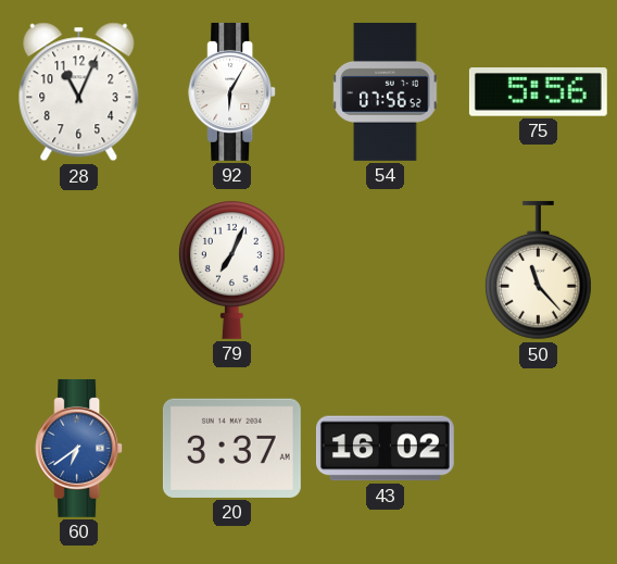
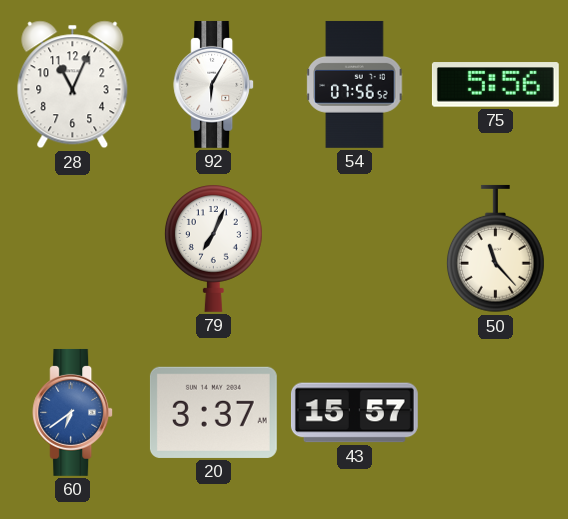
43: 16:02 -> 15:57
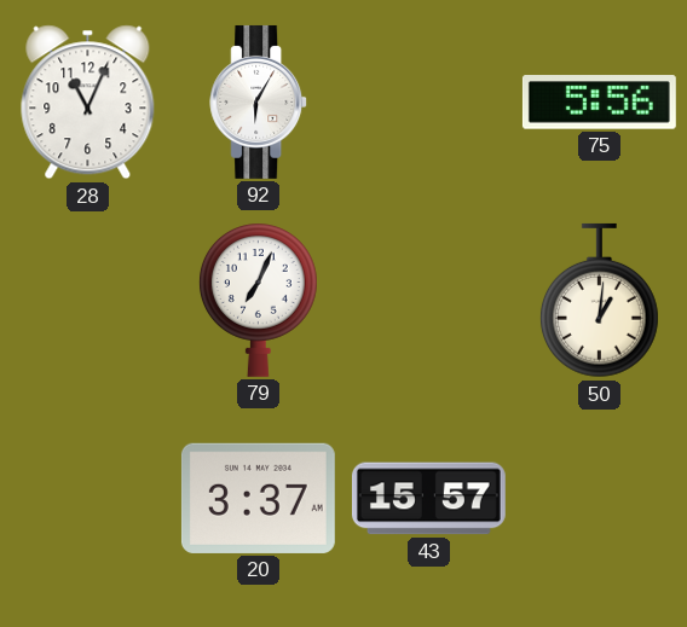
54: 07:56 -> none
50: 11:23 -> 1:01
60: 6:39 -> none
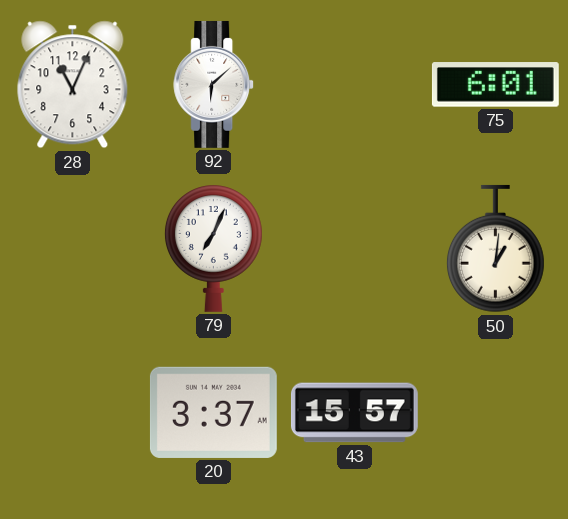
92: 6:05 -> 6:08
75: 5:56 -> 6:01
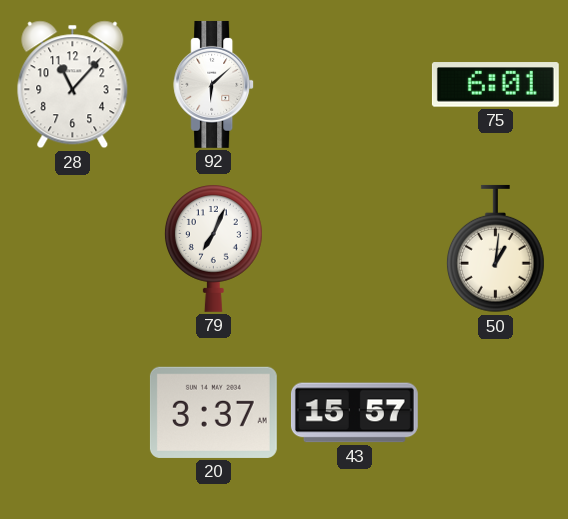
28: 11:04 -> 11:07
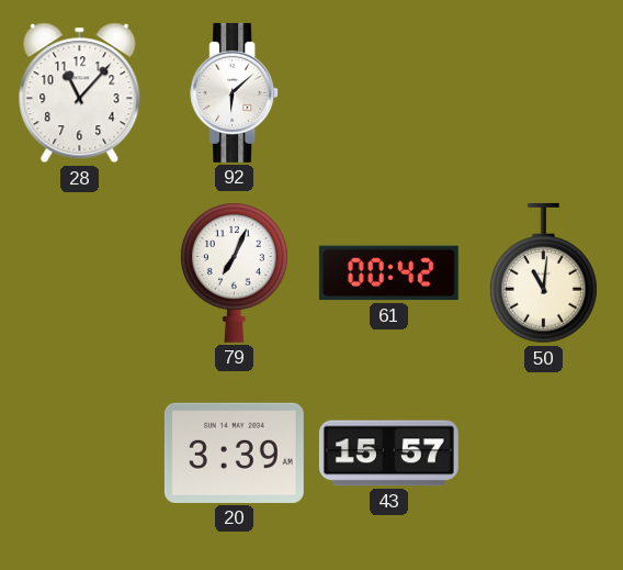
75: 6:01 -> none
61: none -> 00:42
50: 1:01 -> 11:01
20: 3:37 -> 3:39
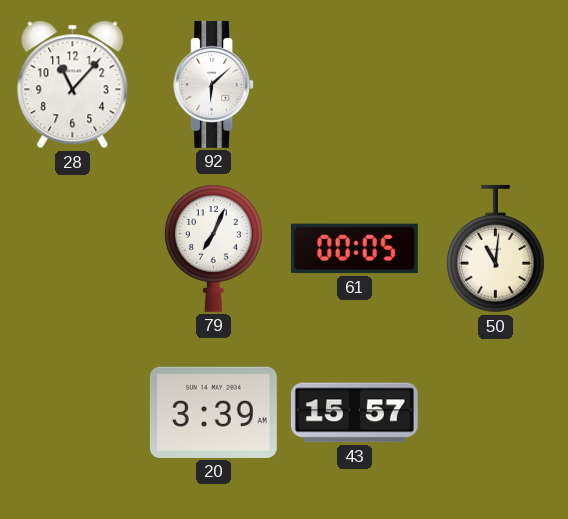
61: 00:42 -> 00:05
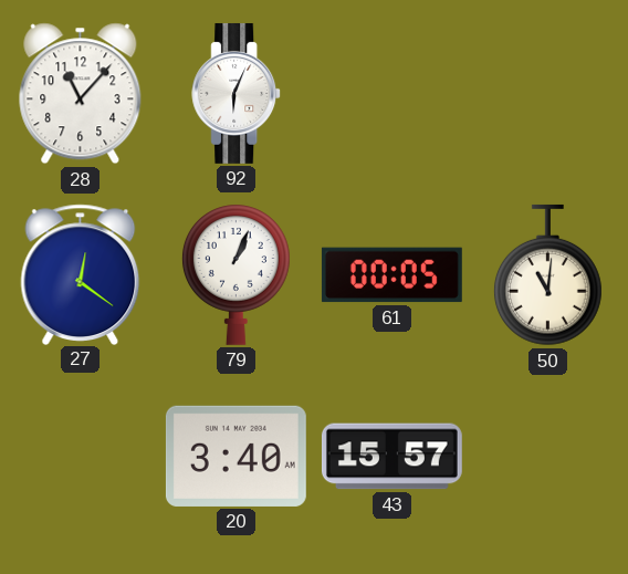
92: 6:08 -> 6:04
27: none -> 12:21
79: 7:04 -> 1:04
20: 3:39 -> 3:40
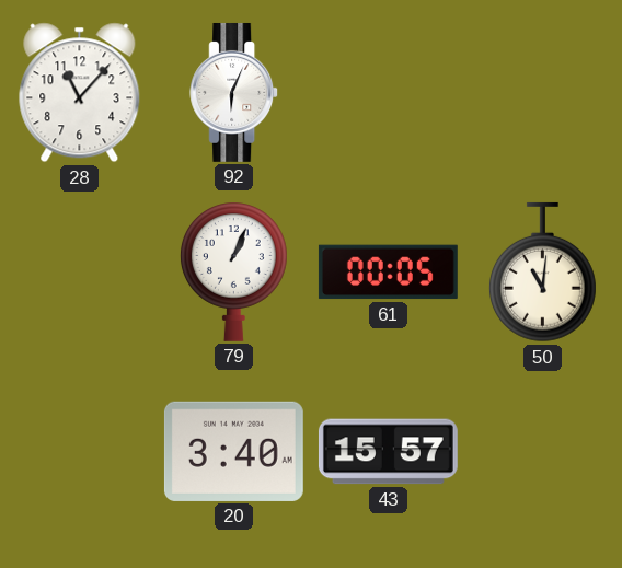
27: 12:21 -> none
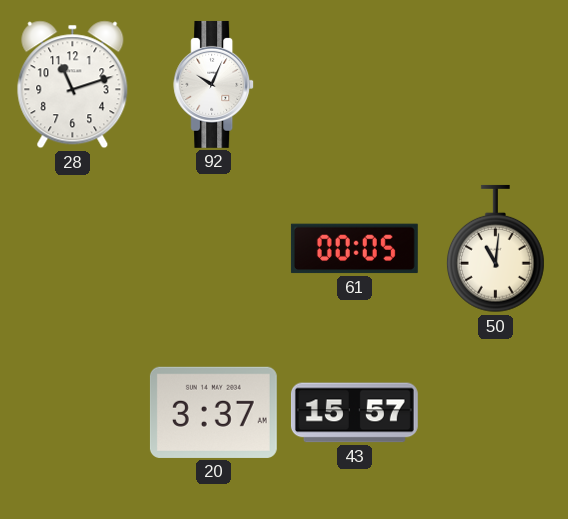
28: 11:07 -> 11:12
92: 6:04 -> 10:04
79: 1:04 -> none
20: 3:40 -> 3:37
